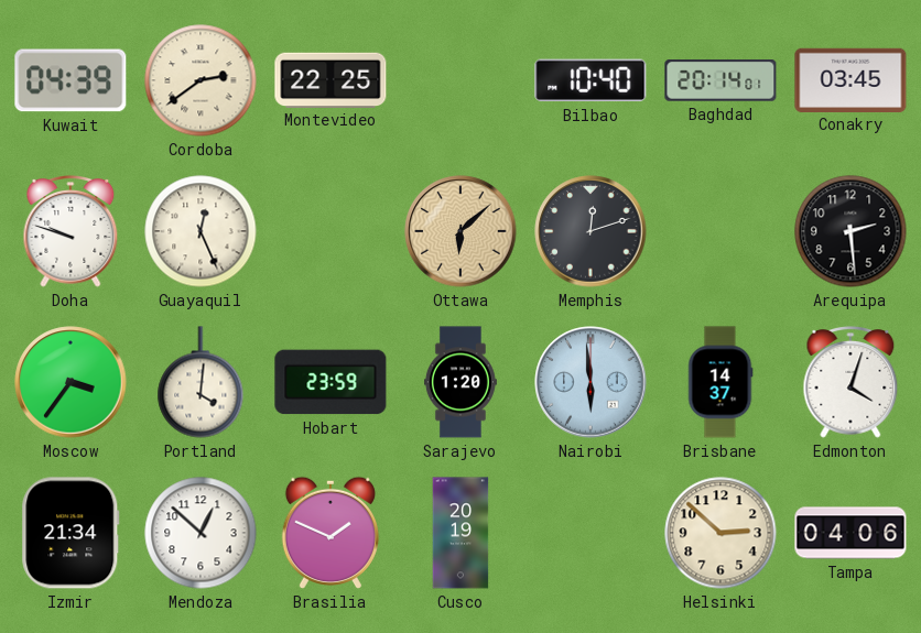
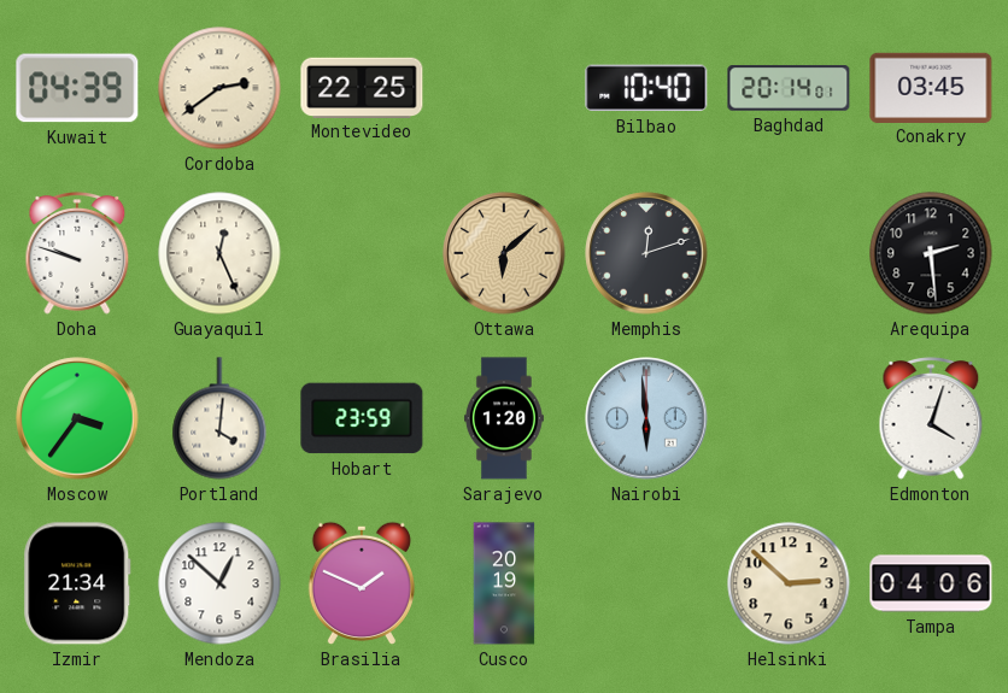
Brisbane: 14:37 -> none
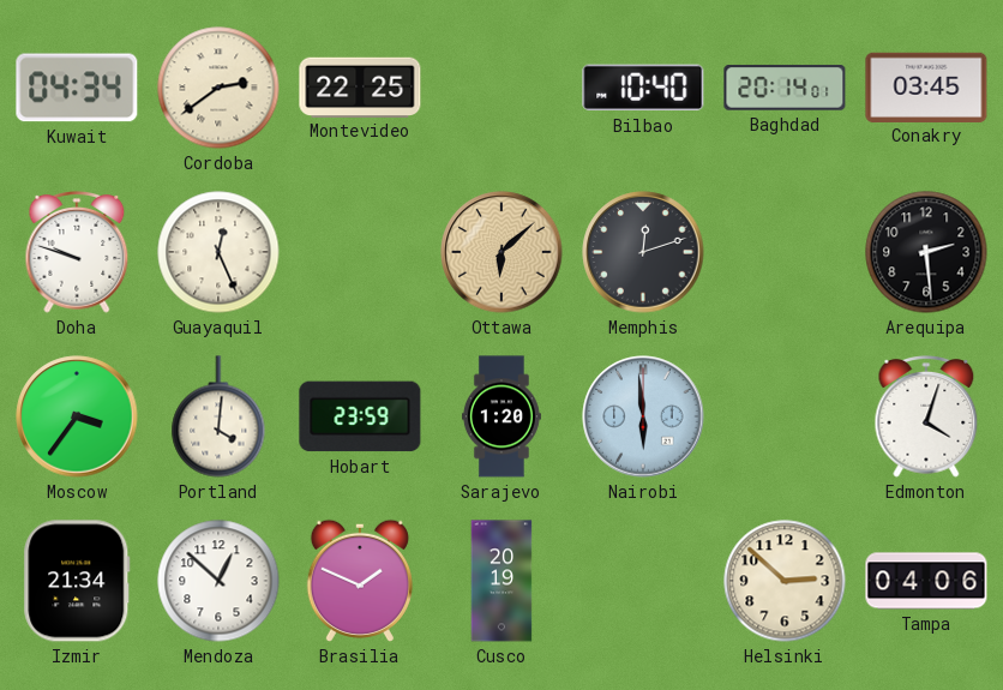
Kuwait: 04:39 -> 04:34
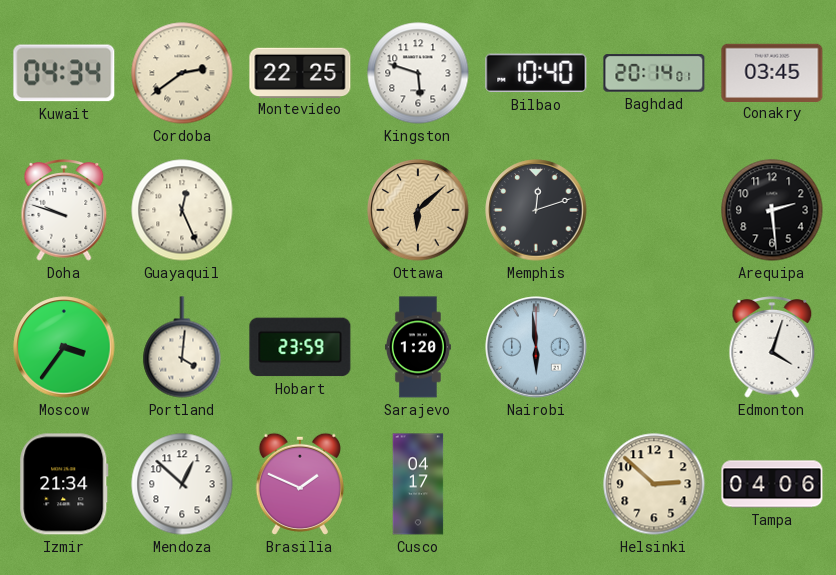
Kingston: none -> 5:48
Cusco: 20:19 -> 04:17
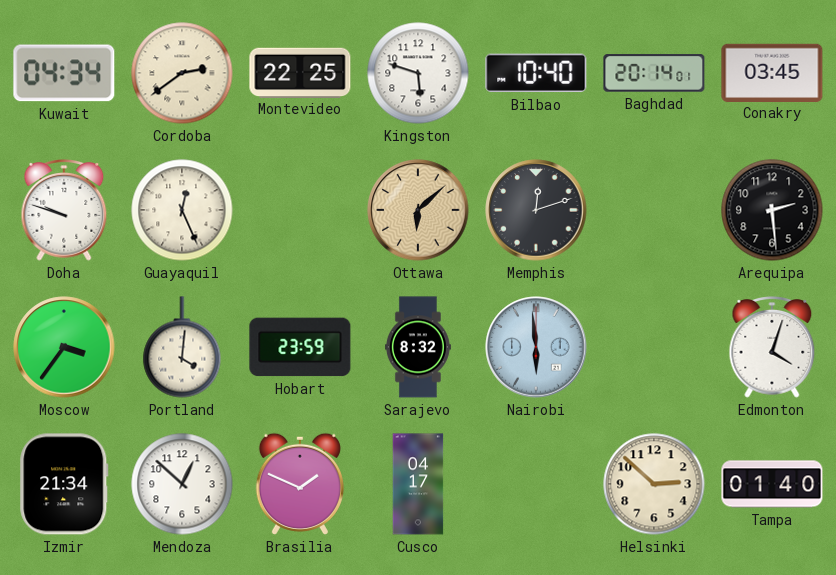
Sarajevo: 1:20 -> 8:32
Tampa: 04:06 -> 01:40
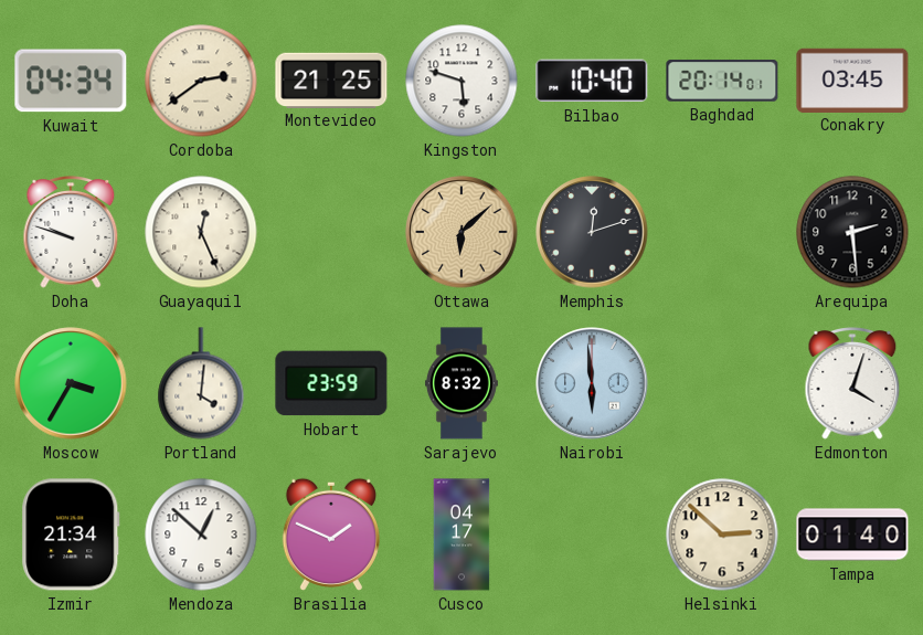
Montevideo: 22:25 -> 21:25
Moscow: 3:36 -> 3:35
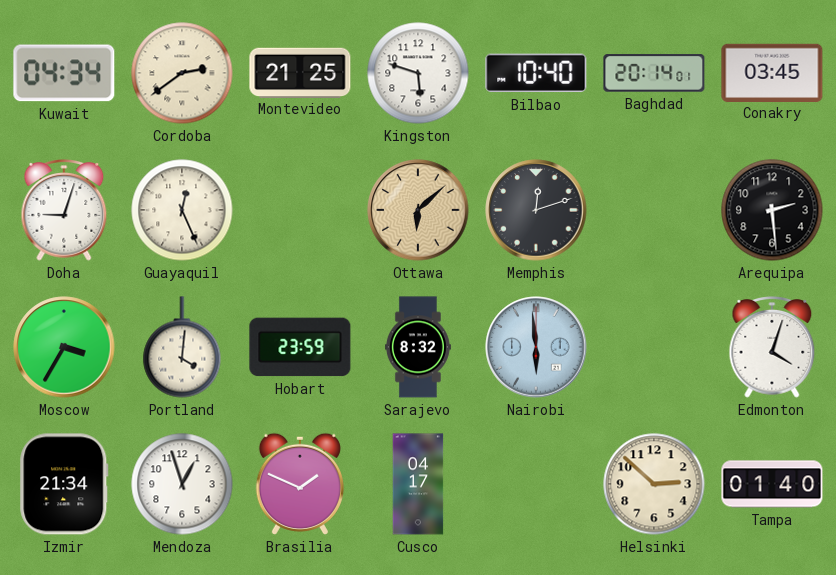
Doha: 9:48 -> 9:03
Mendoza: 12:52 -> 12:57
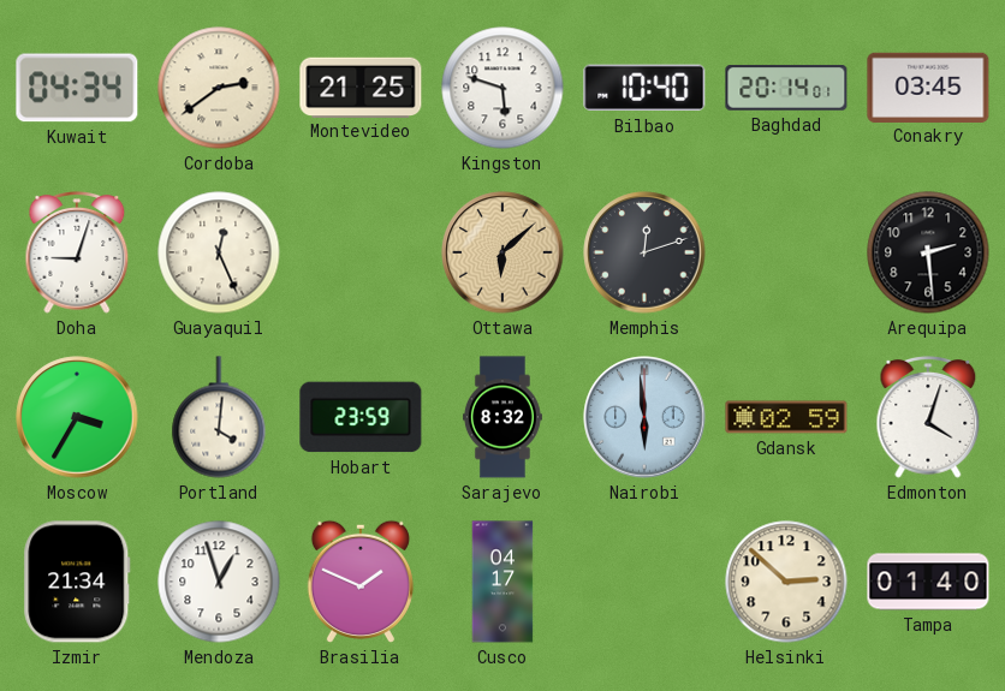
Gdansk: none -> 02:59
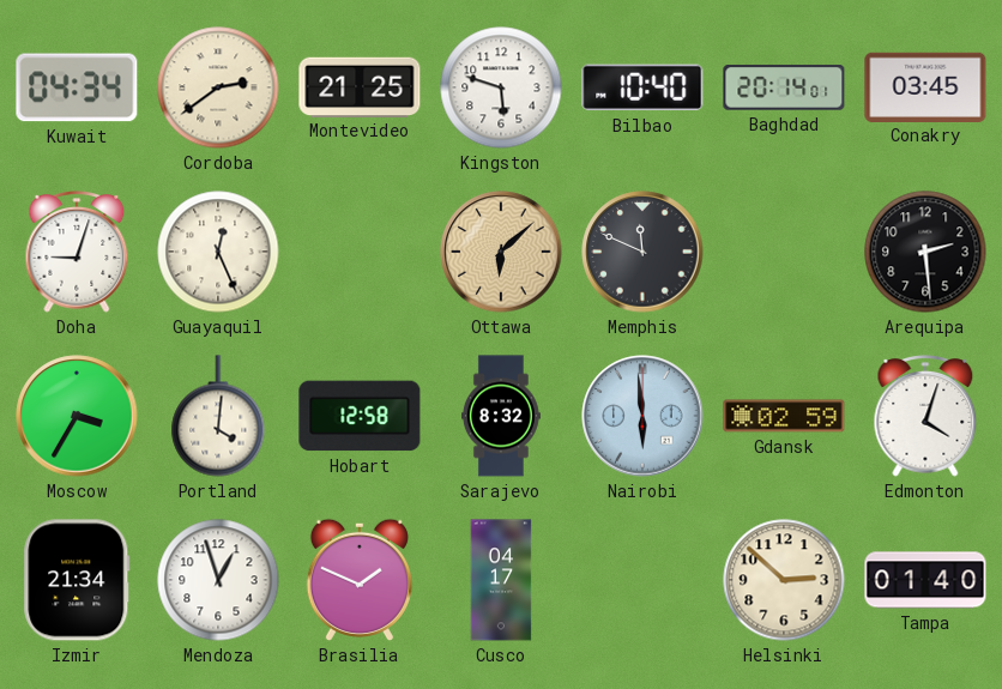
Memphis: 12:12 -> 11:49
Hobart: 23:59 -> 12:58
